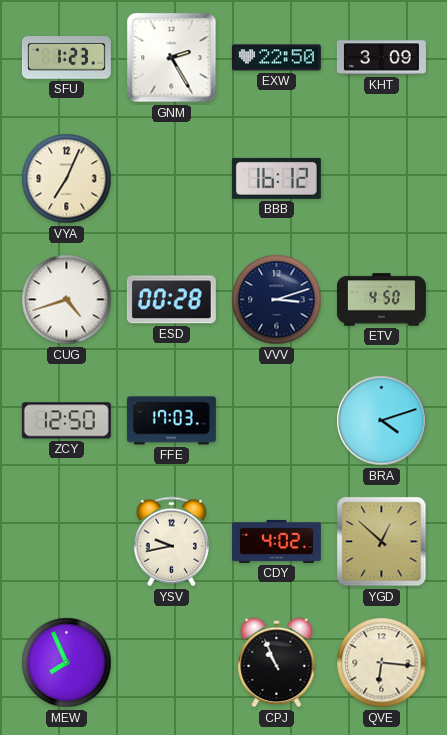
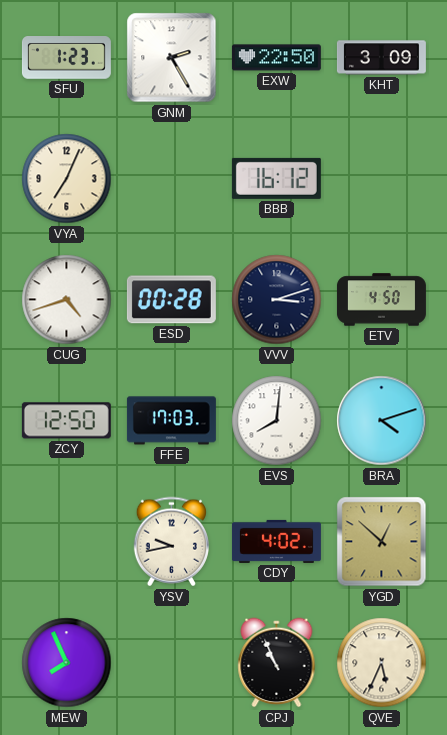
EVS: none -> 8:01
QVE: 6:16 -> 5:34
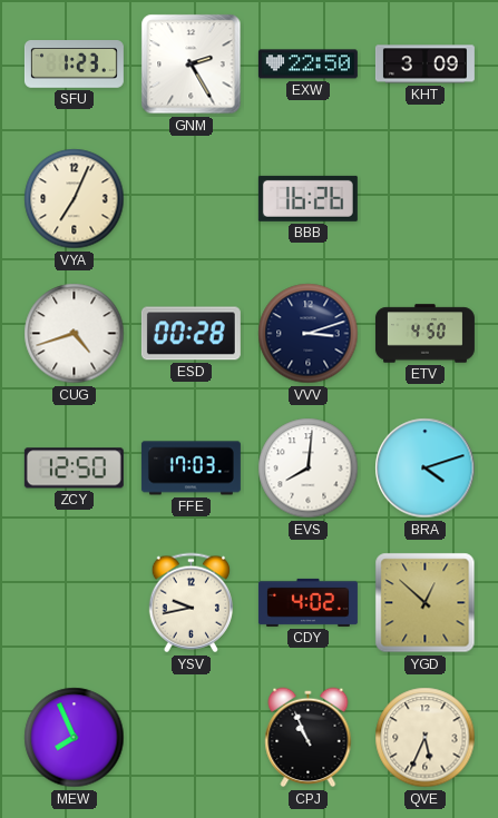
BBB: 16:12 -> 16:26
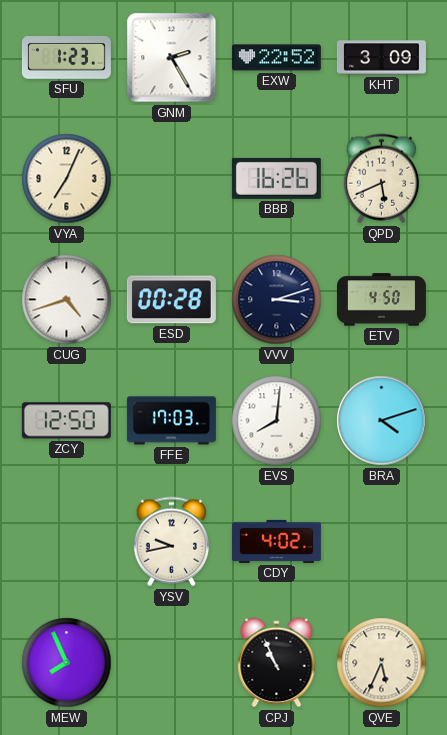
EXW: 22:50 -> 22:52
QPD: none -> 5:41
YGD: 12:52 -> none
